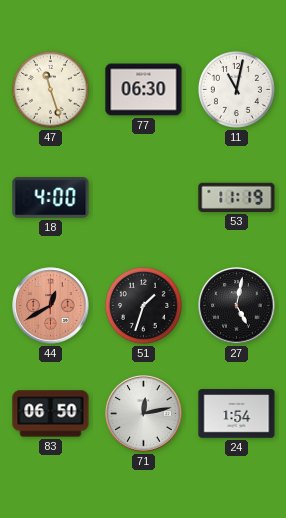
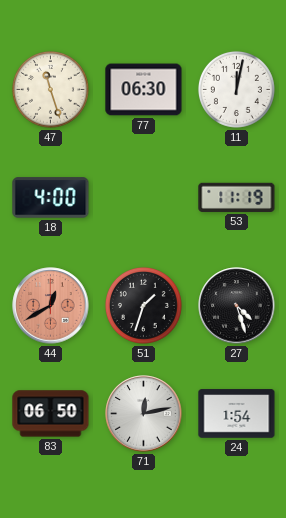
11: 11:02 -> 12:02
27: 5:02 -> 4:27
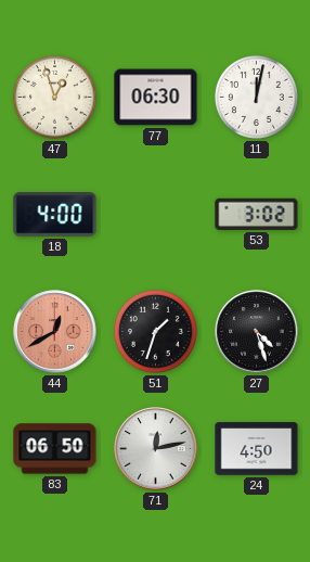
47: 11:27 -> 12:57
53: 11:19 -> 3:02
24: 1:54 -> 4:50
